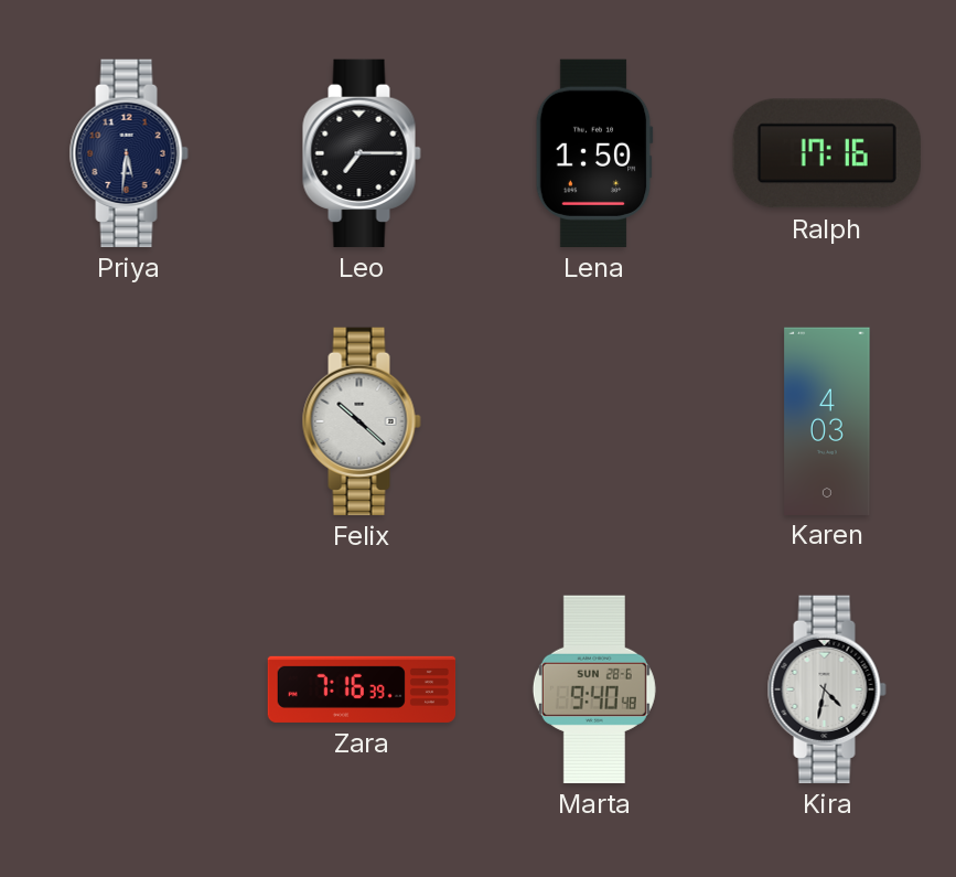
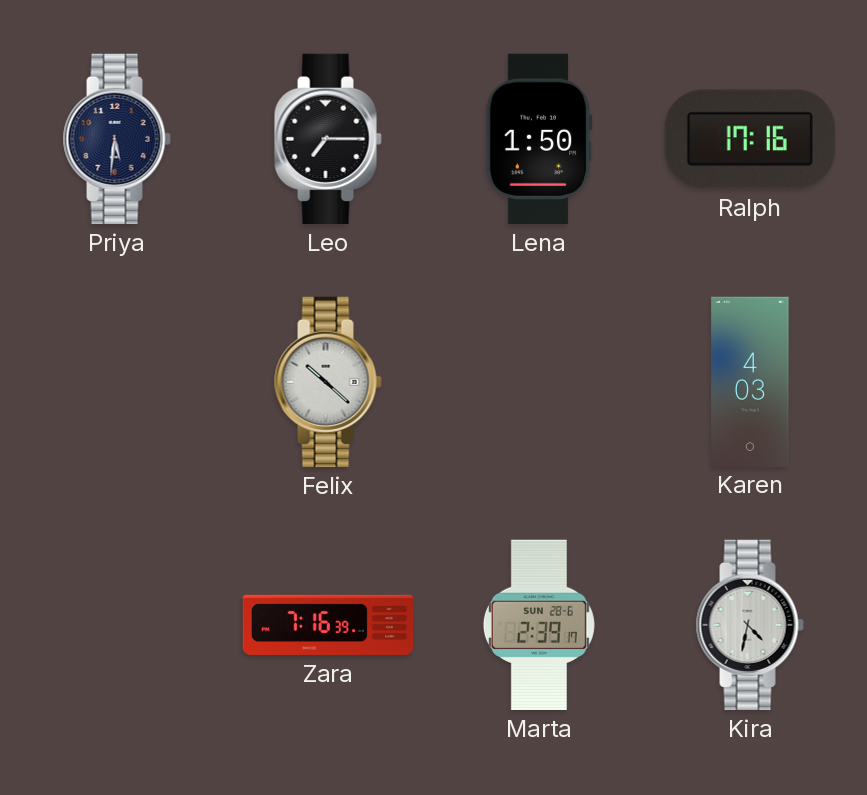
Marta: 9:40 -> 2:39
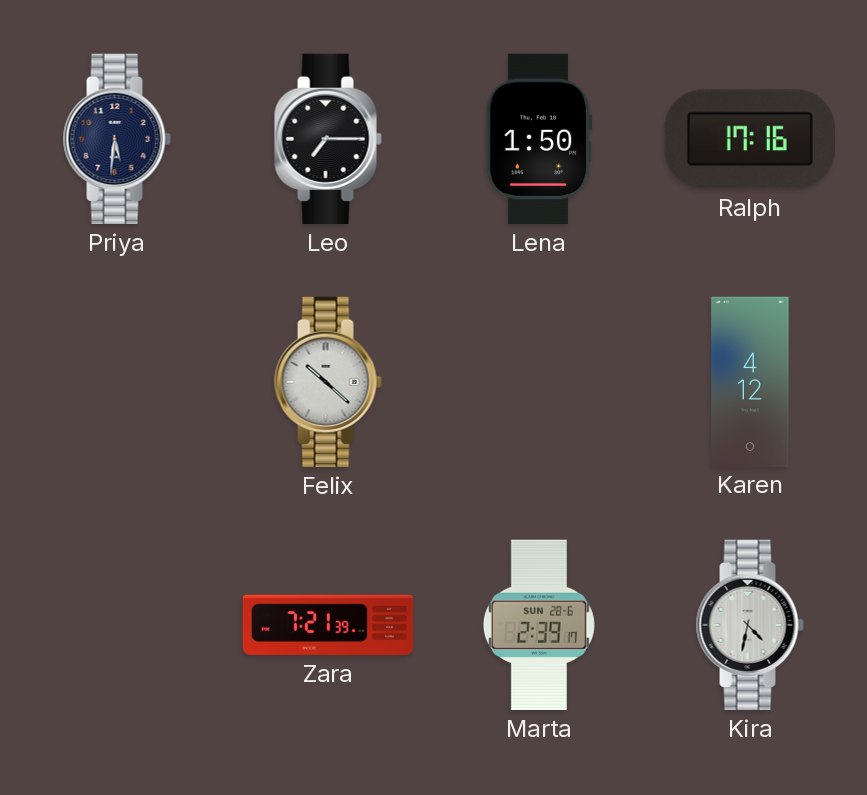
Karen: 4:03 -> 4:12
Zara: 7:16 -> 7:21
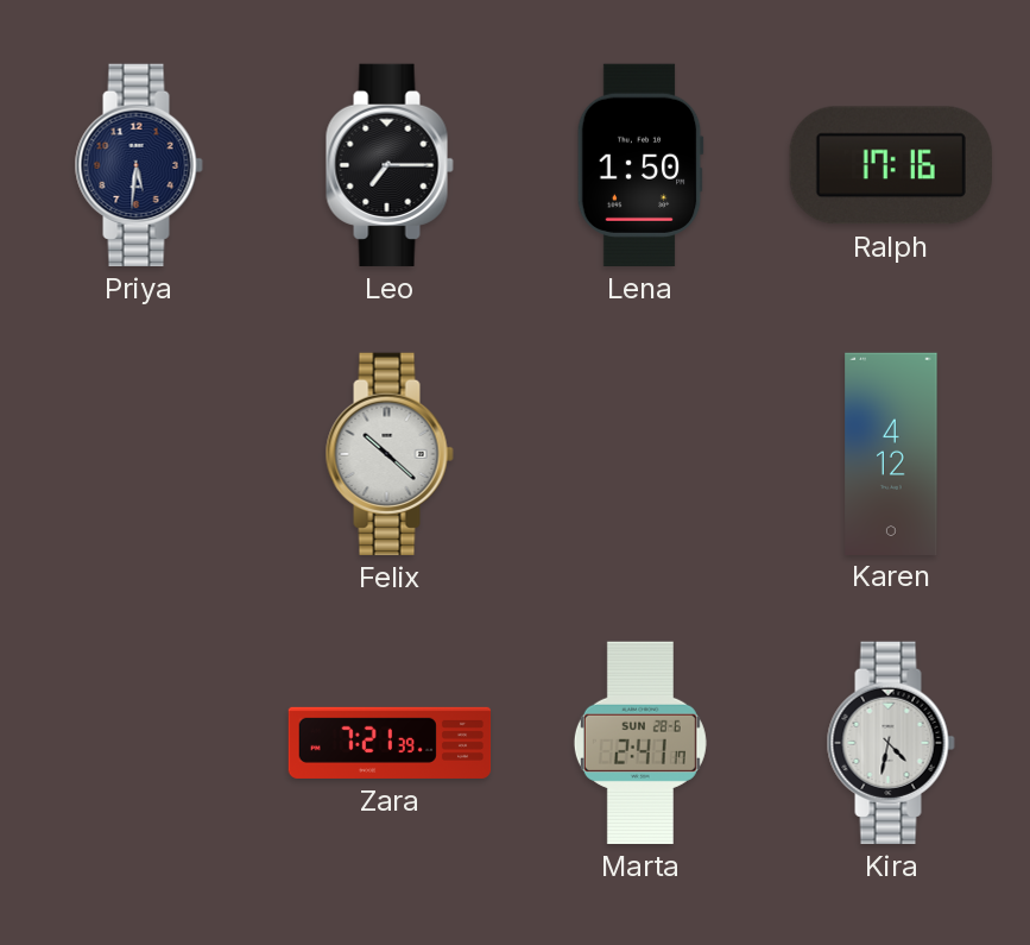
Marta: 2:39 -> 2:41
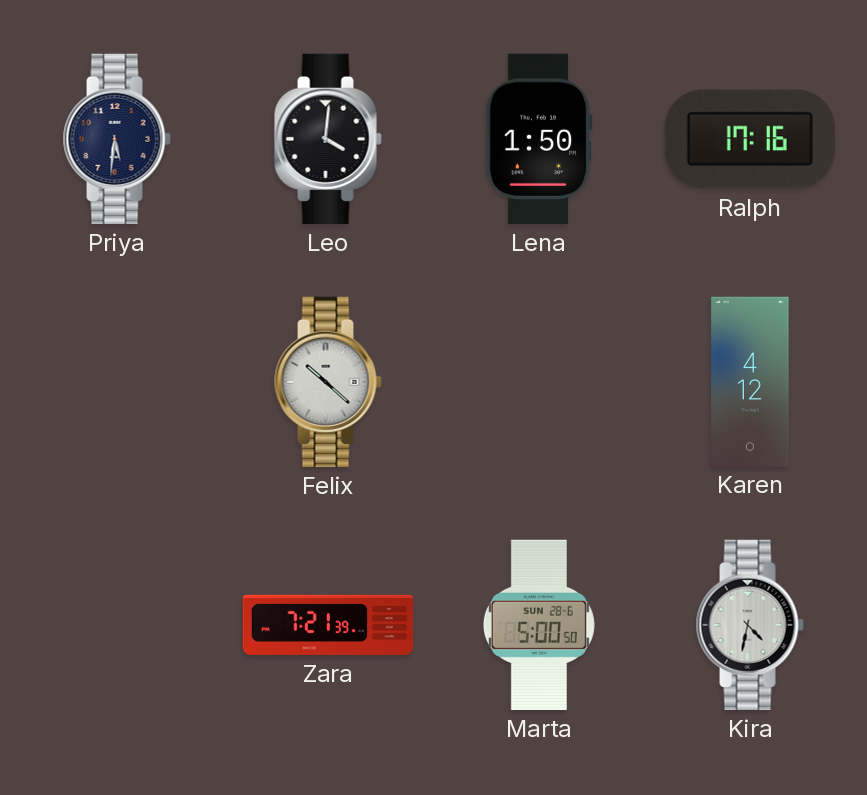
Leo: 7:15 -> 4:01
Marta: 2:41 -> 5:00
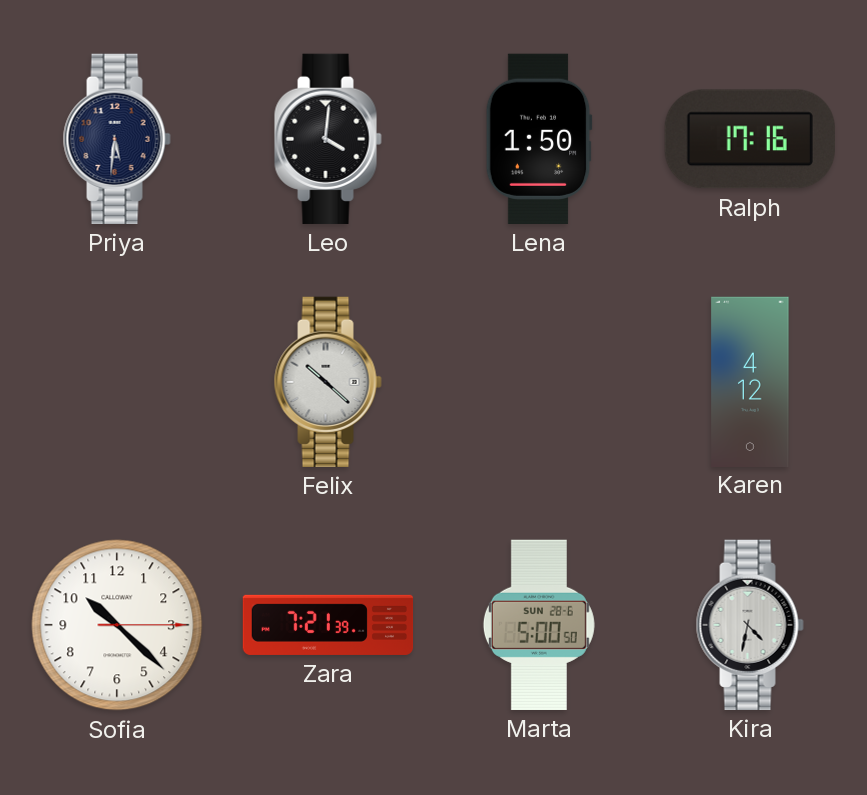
Sofia: none -> 10:22
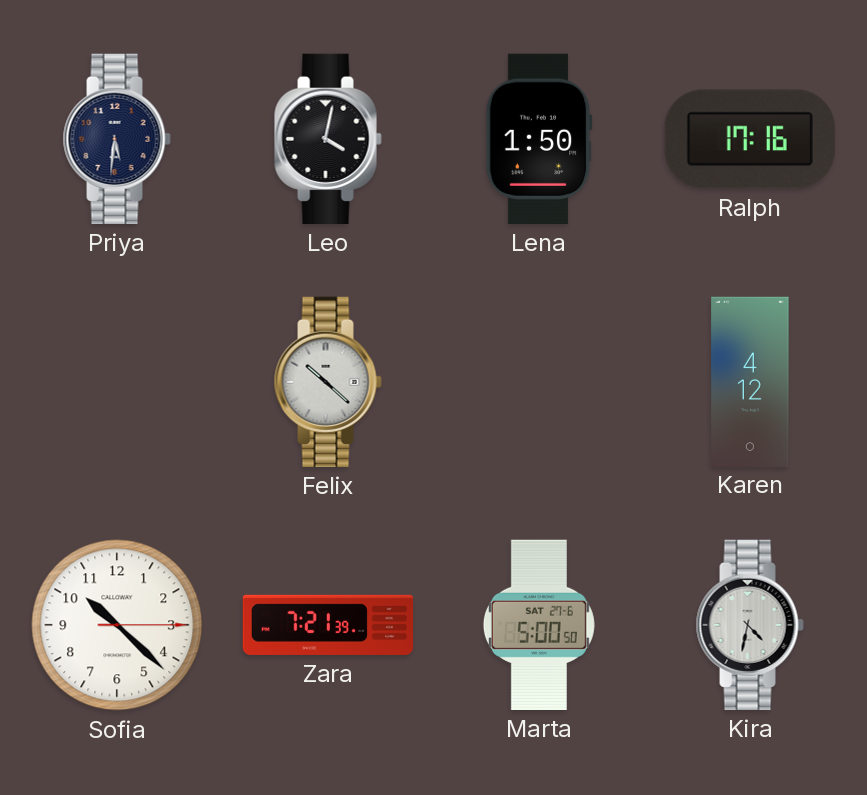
Leo: 4:01 -> 4:02
Marta date: SUN 28-6 -> SAT 27-6
